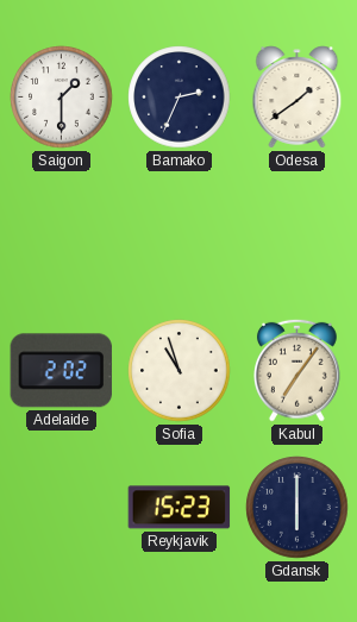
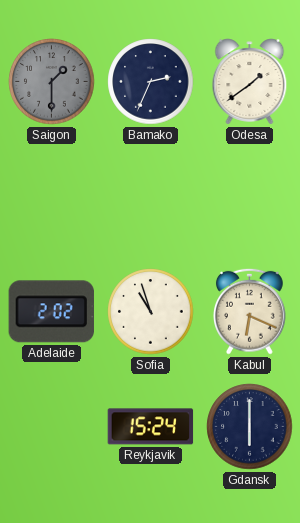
Saigon dial: white -> grey
Kabul: 7:06 -> 6:19
Reykjavik: 15:23 -> 15:24
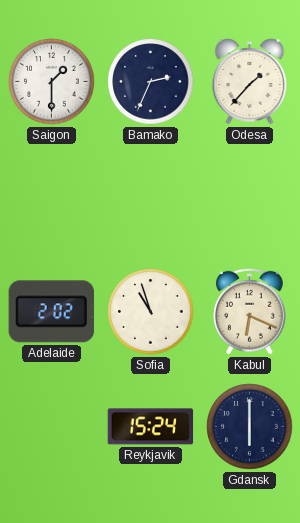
Saigon dial: grey -> white
Odesa: 1:39 -> 1:37
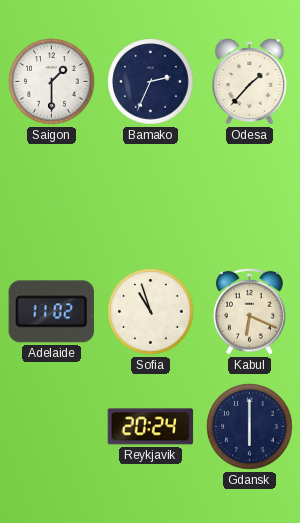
Adelaide: 2:02 -> 11:02
Reykjavik: 15:24 -> 20:24
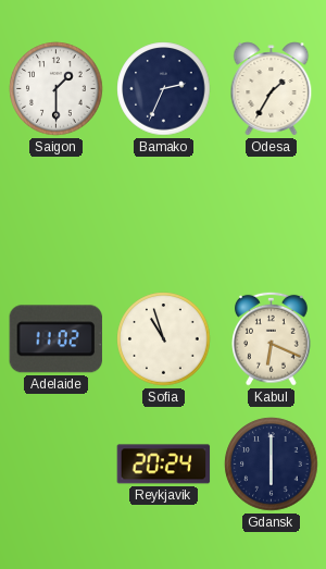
Odesa: 1:37 -> 1:35
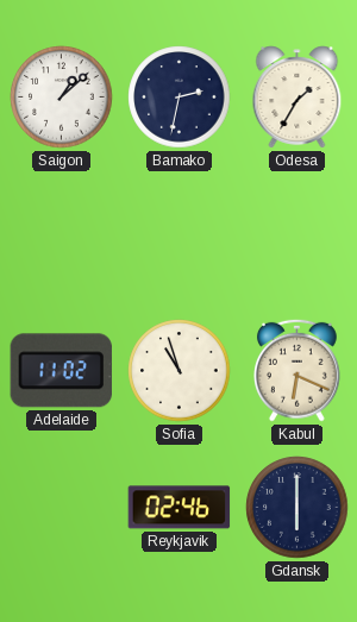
Saigon: 1:30 -> 1:08
Bamako: 2:34 -> 2:32
Reykjavik: 20:24 -> 02:46
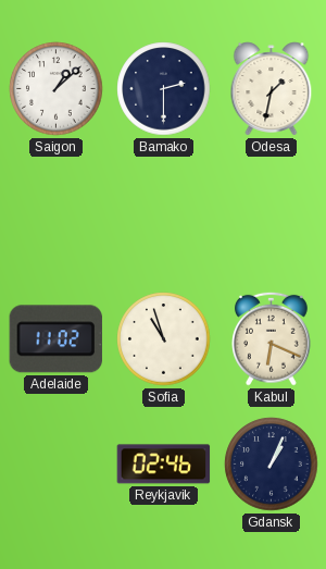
Bamako: 2:32 -> 2:30
Odesa: 1:35 -> 1:32
Gdansk: 6:00 -> 1:04
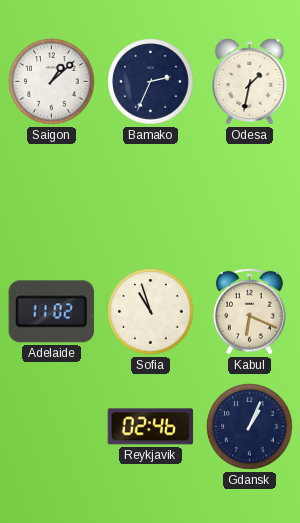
Bamako: 2:30 -> 2:34
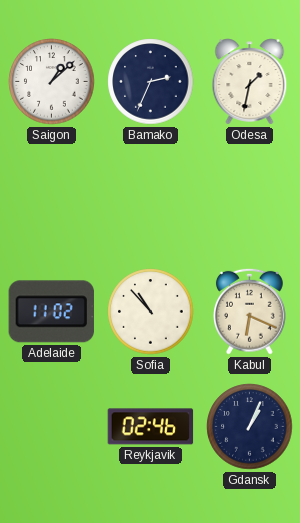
Sofia: 10:57 -> 10:53
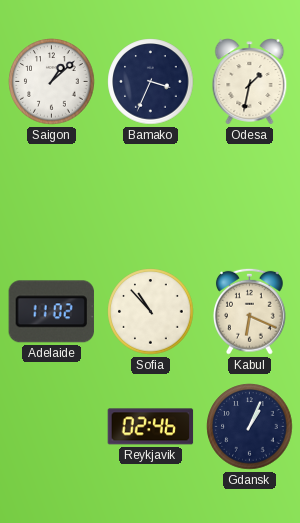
Bamako: 2:34 -> 3:34
